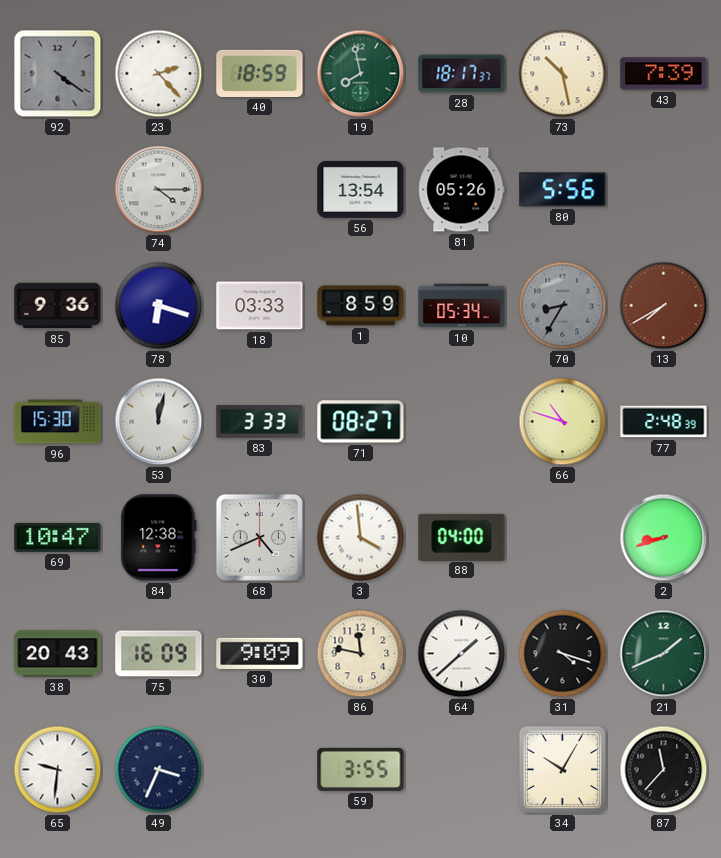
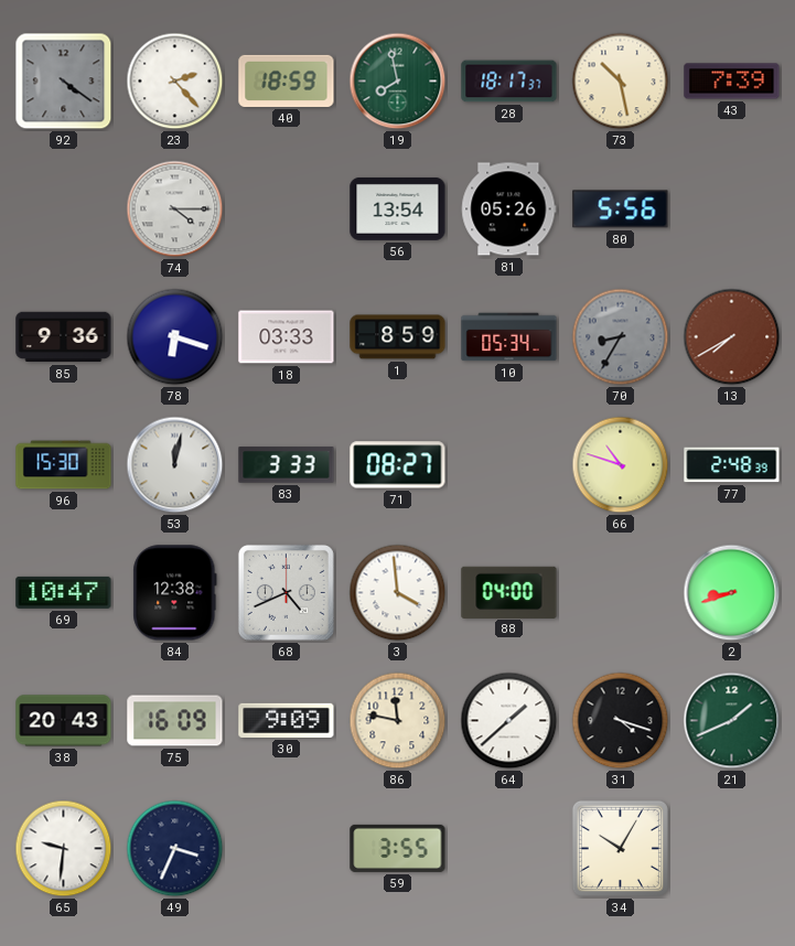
87: 11:37 -> none
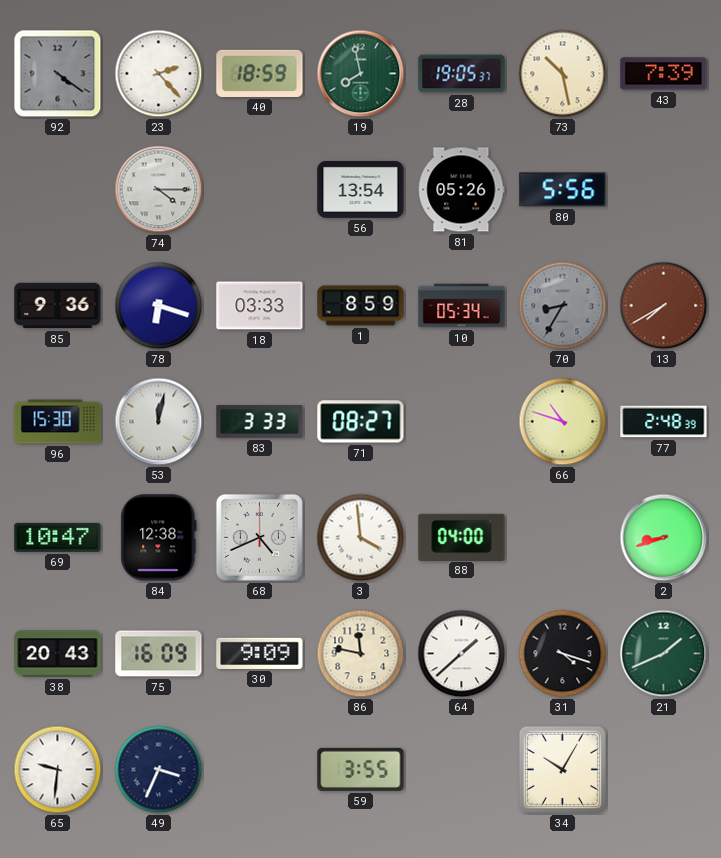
28: 18:17 -> 19:05
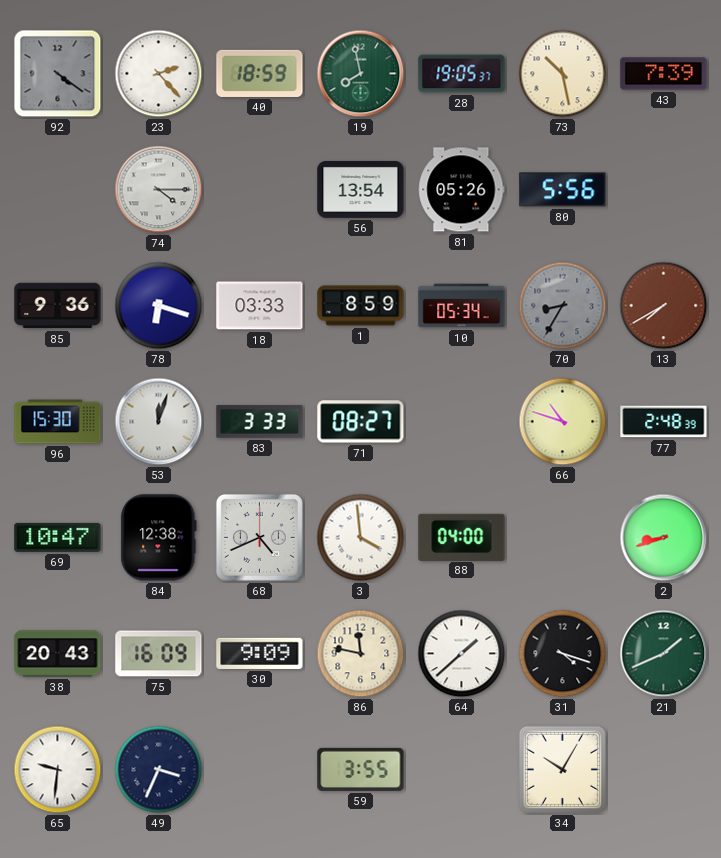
53: 12:02 -> 12:03
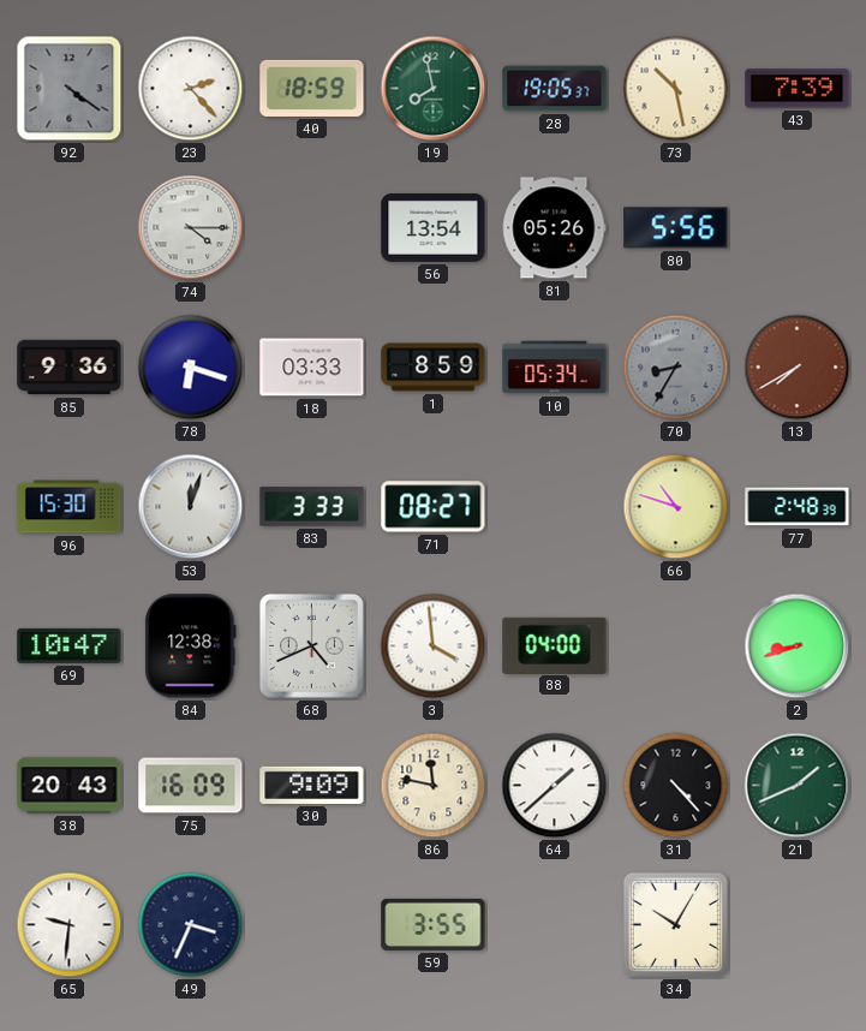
31: 4:18 -> 4:23
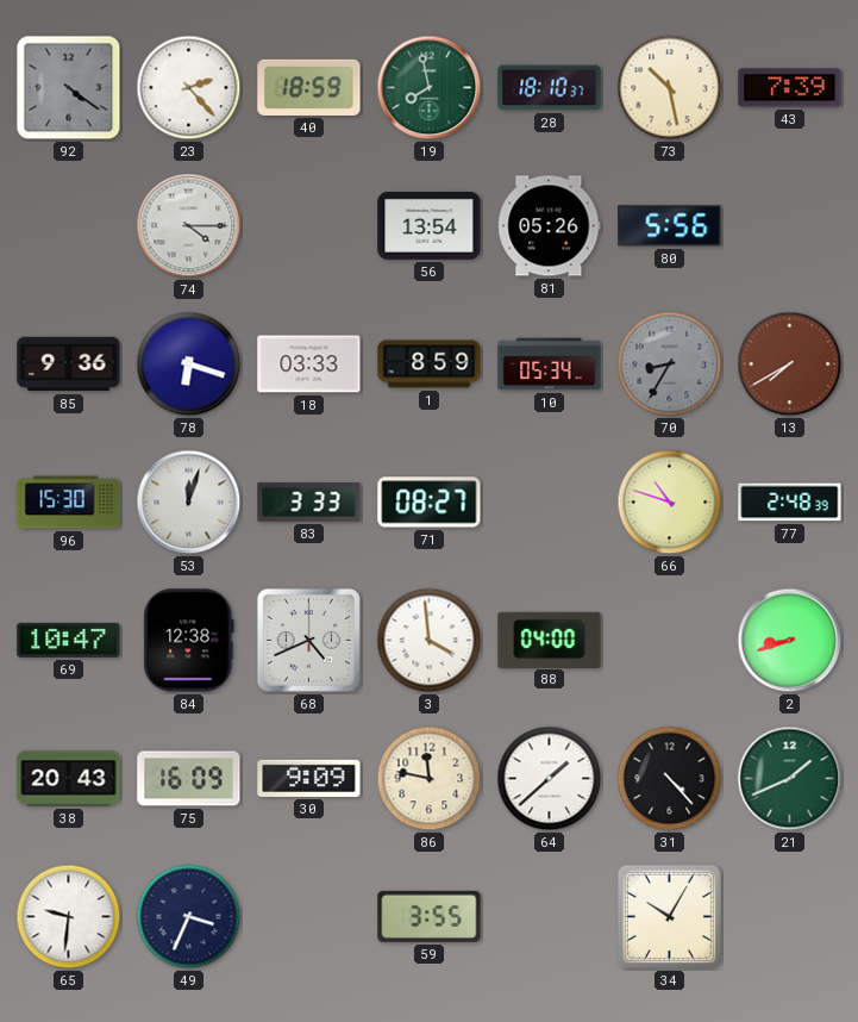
28: 19:05 -> 18:10
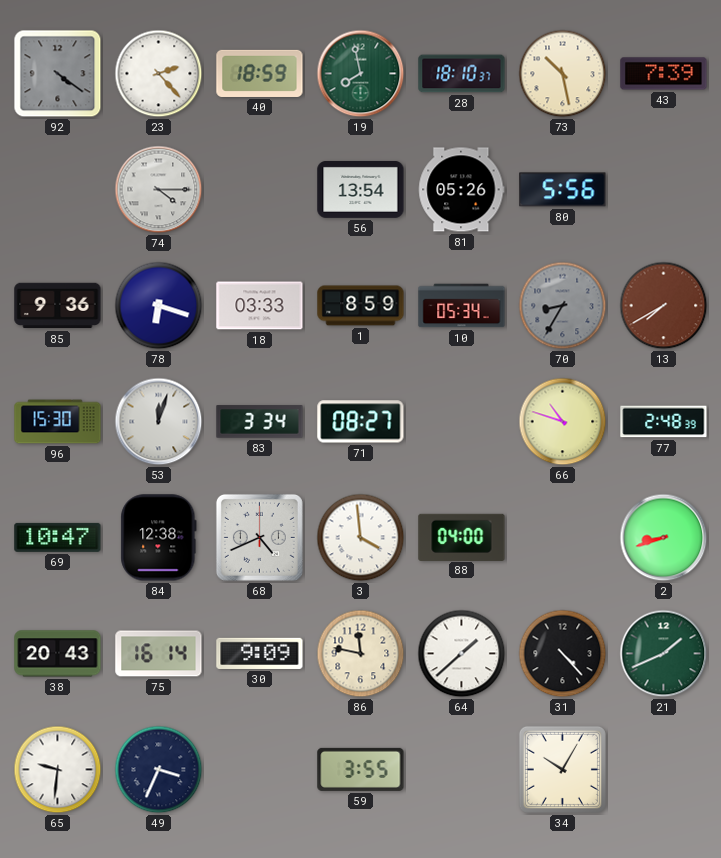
83: 3:33 -> 3:34
75: 16:09 -> 16:14
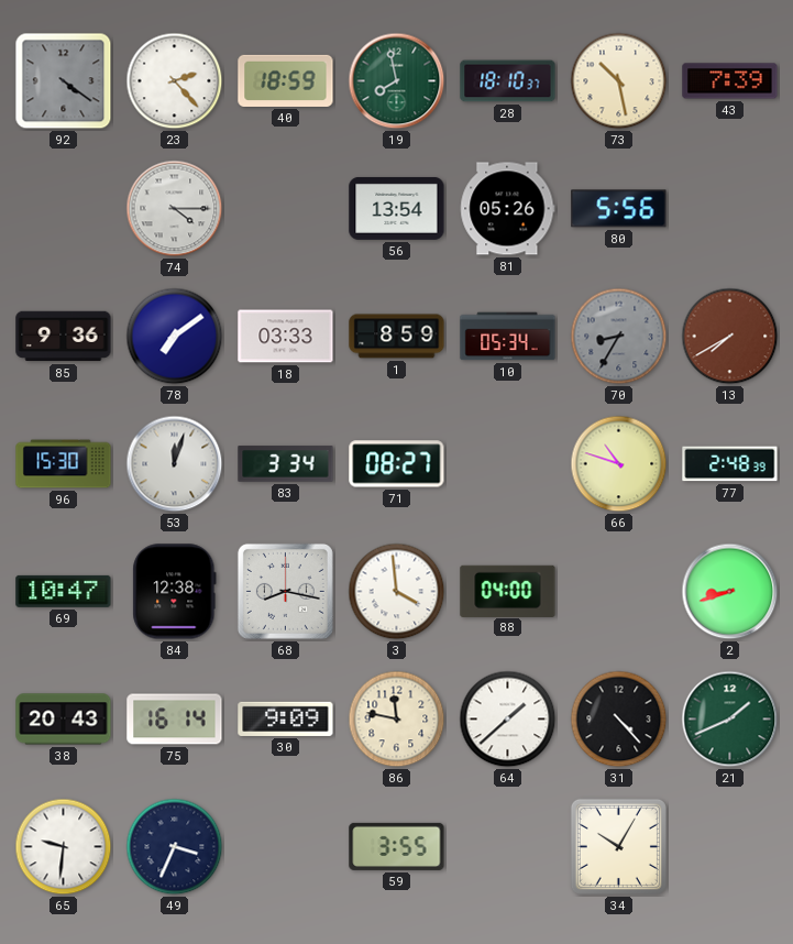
78: 6:18 -> 7:09
68: 4:41 -> 8:17
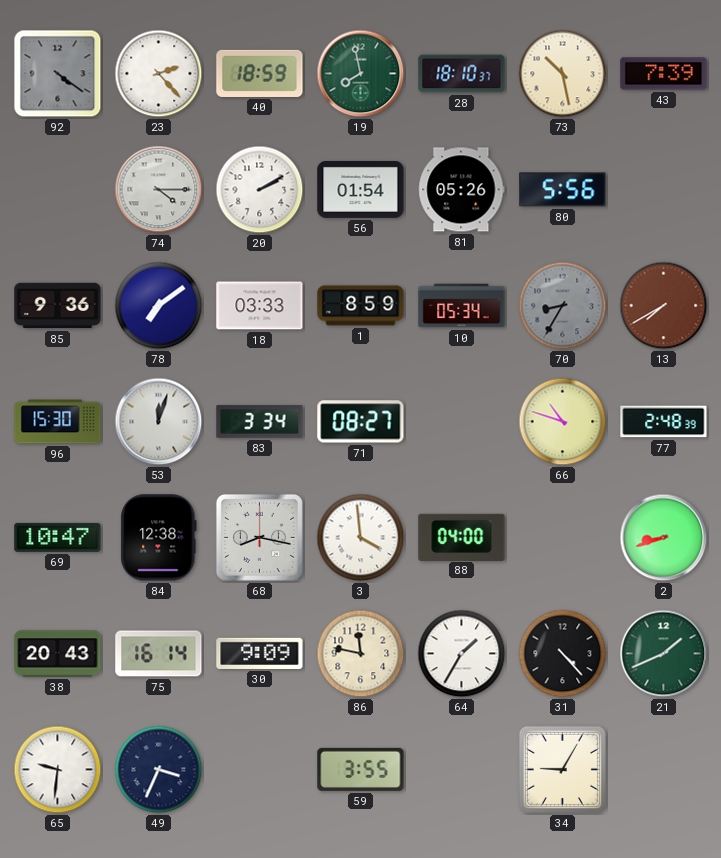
20: none -> 2:10
56: 13:54 -> 01:54
64: 1:38 -> 1:35
34: 10:05 -> 9:05
